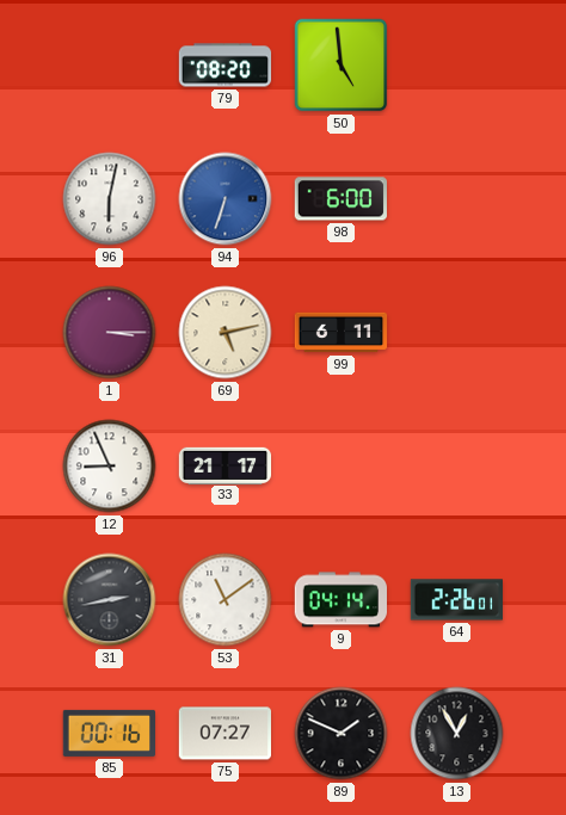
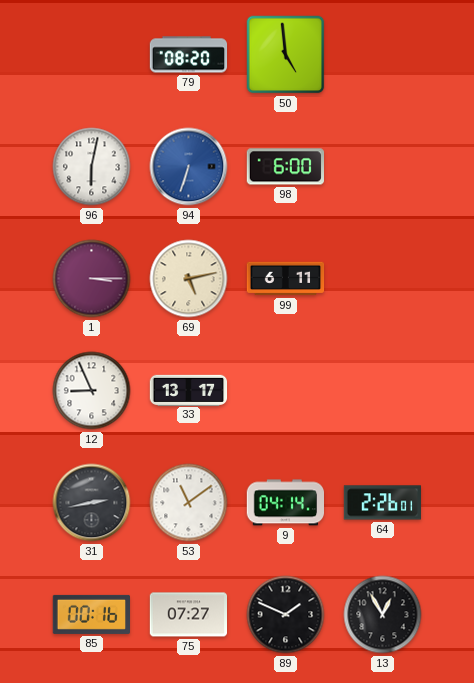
33: 21:17 -> 13:17
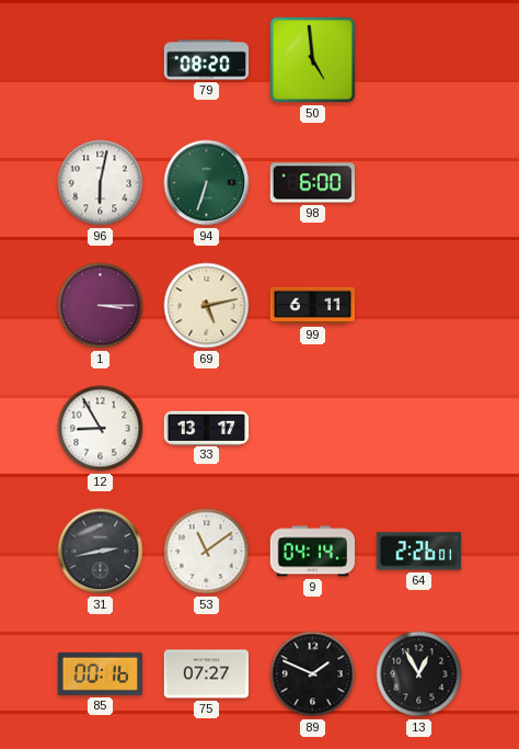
94 dial: blue -> green
12: 8:56 -> 8:55
